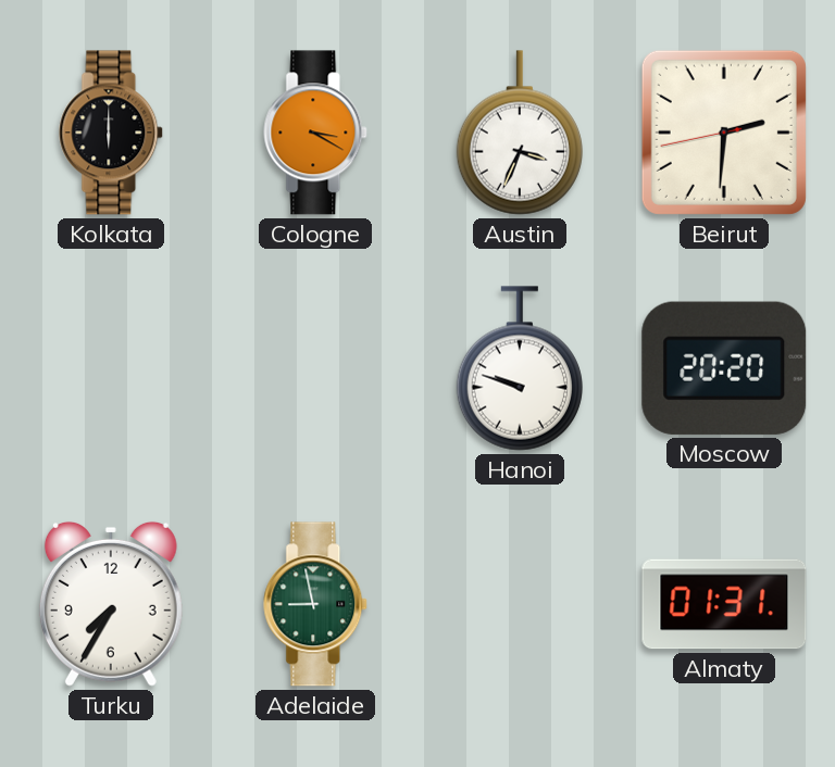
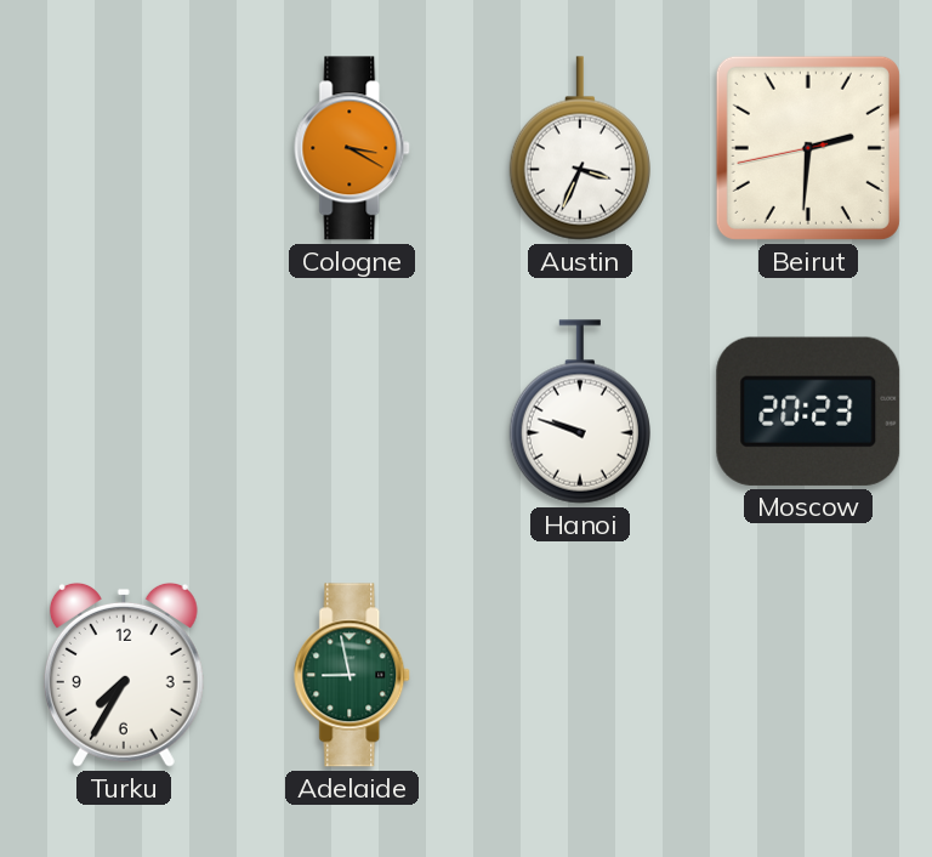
Kolkata: 6:00 -> none
Moscow: 20:20 -> 20:23
Almaty: 01:31 -> none
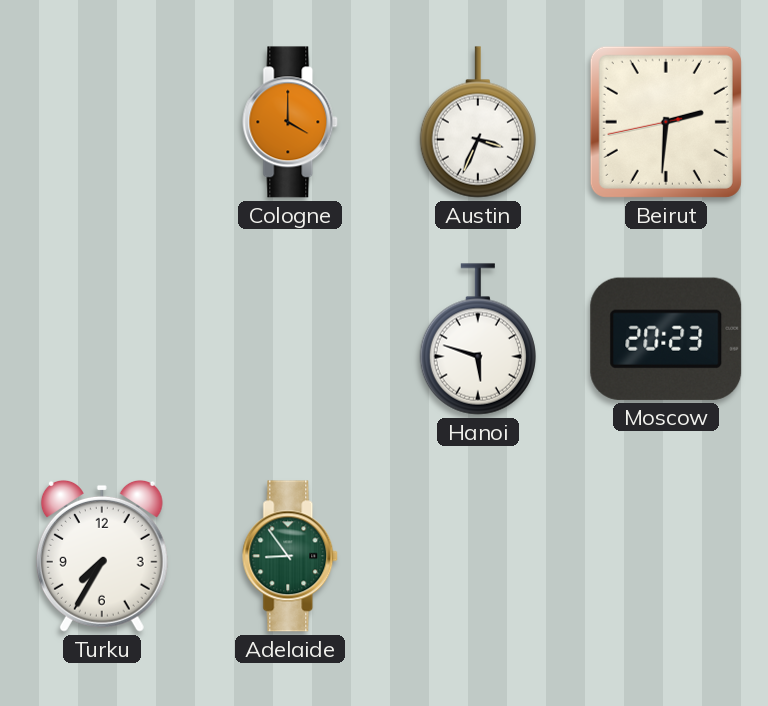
Cologne: 3:20 -> 4:00
Hanoi: 9:48 -> 5:48
Adelaide: 8:58 -> 8:54
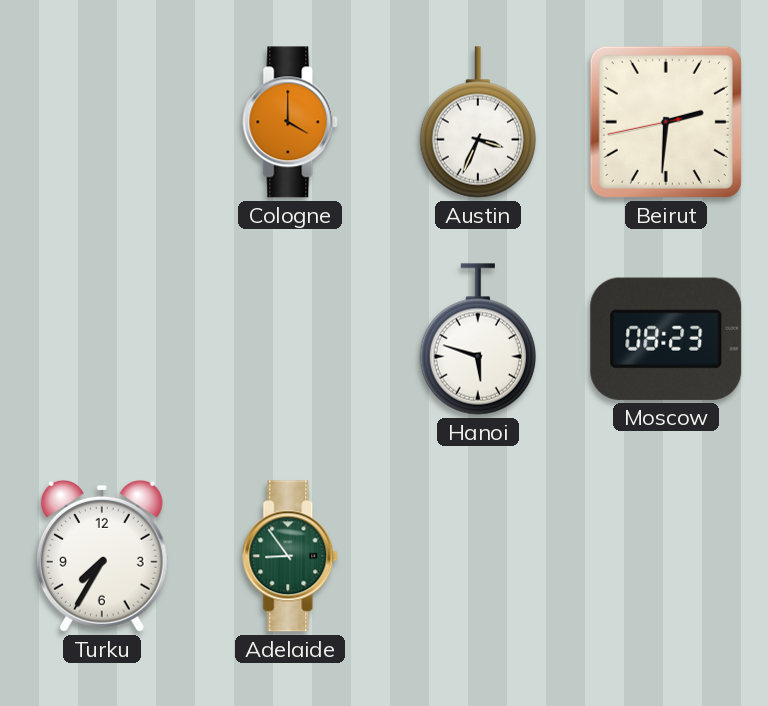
Moscow: 20:23 -> 08:23
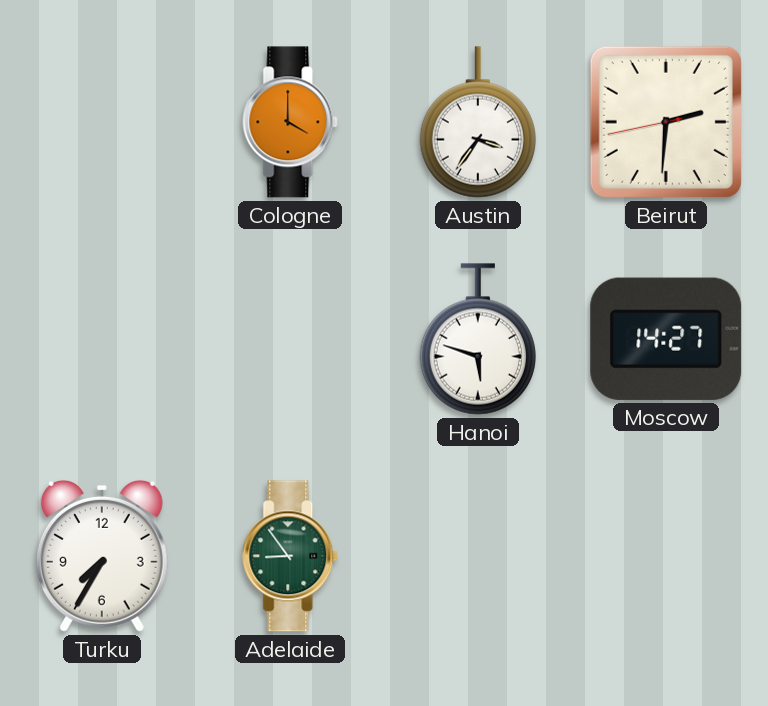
Austin: 3:34 -> 3:36
Moscow: 08:23 -> 14:27
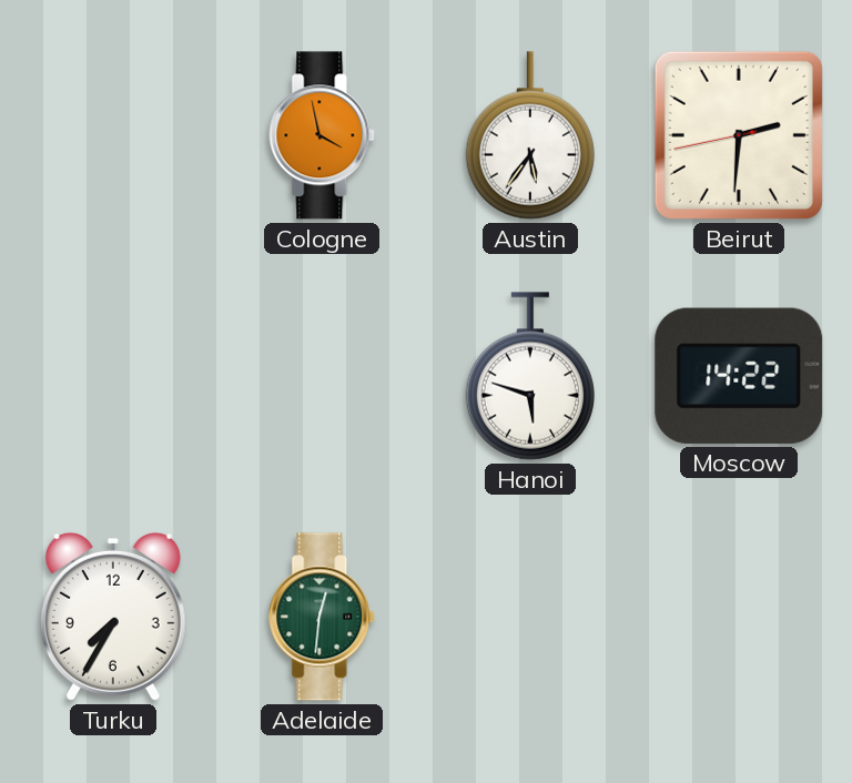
Cologne: 4:00 -> 3:58
Austin: 3:36 -> 5:36
Moscow: 14:27 -> 14:22
Adelaide: 8:54 -> 12:31
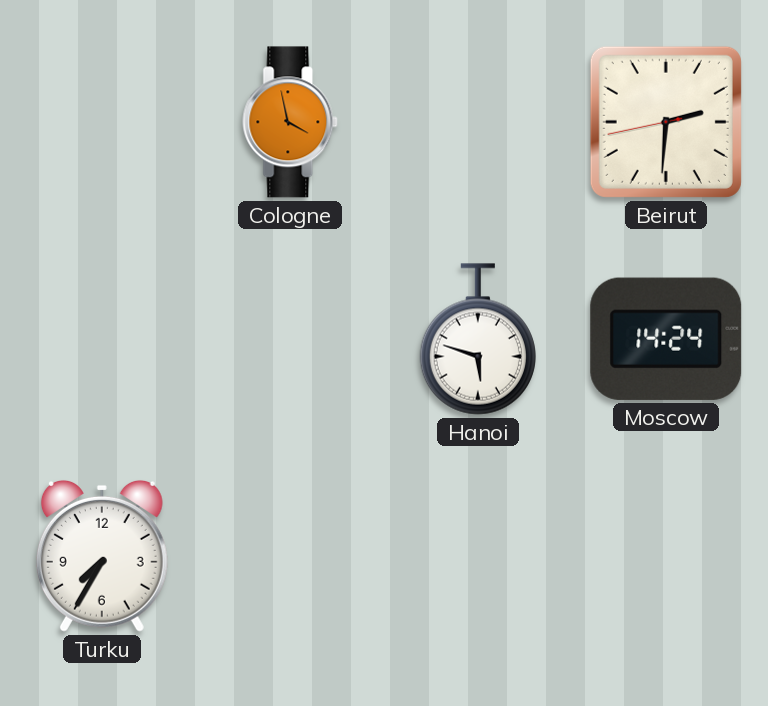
Austin: 5:36 -> none
Moscow: 14:22 -> 14:24
Adelaide: 12:31 -> none
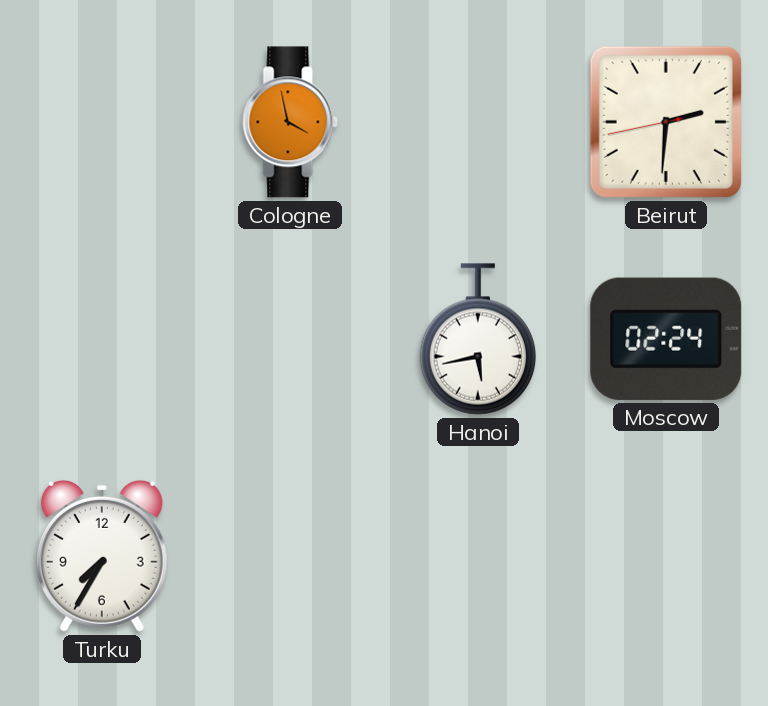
Hanoi: 5:48 -> 5:43
Moscow: 14:24 -> 02:24
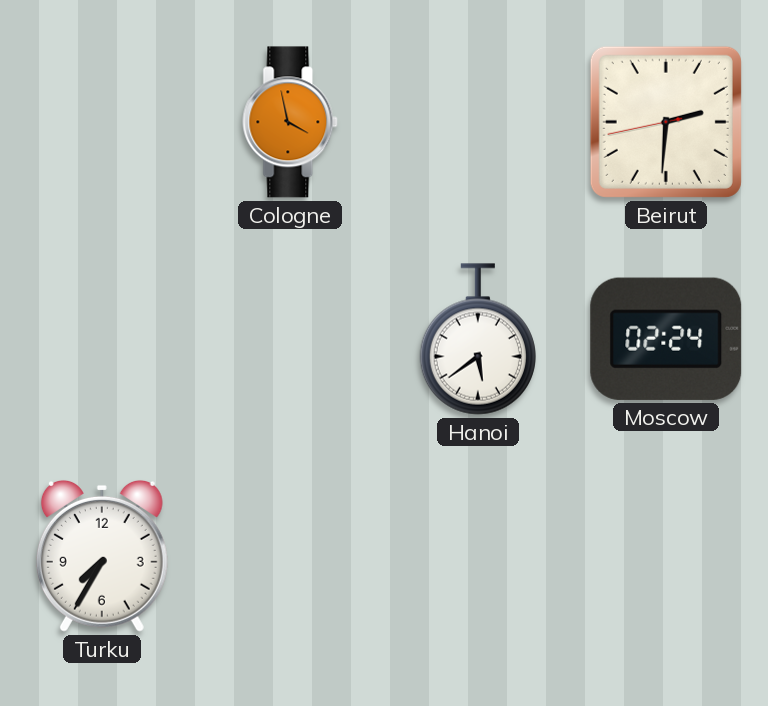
Hanoi: 5:43 -> 5:39
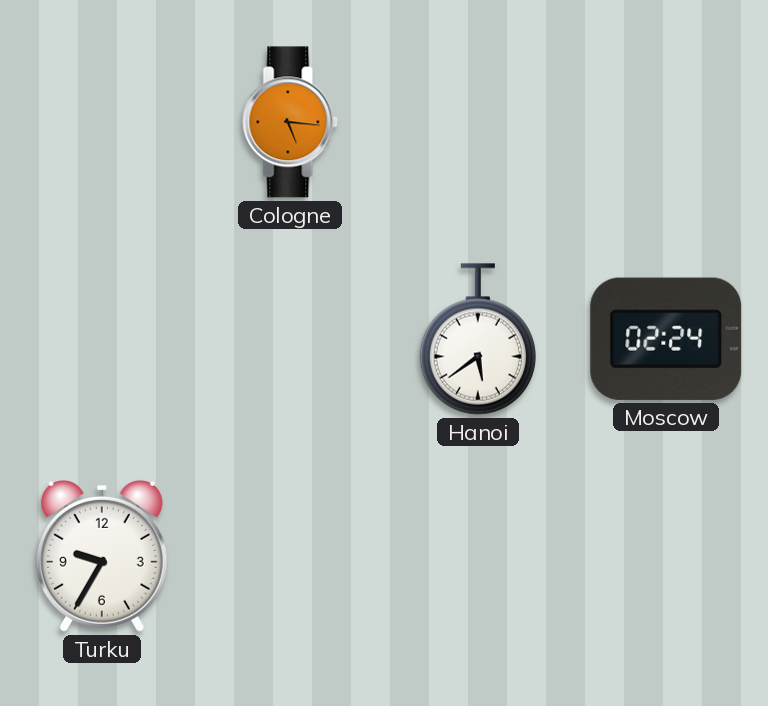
Cologne: 3:58 -> 5:16
Beirut: 2:30 -> none
Turku: 7:35 -> 9:35
